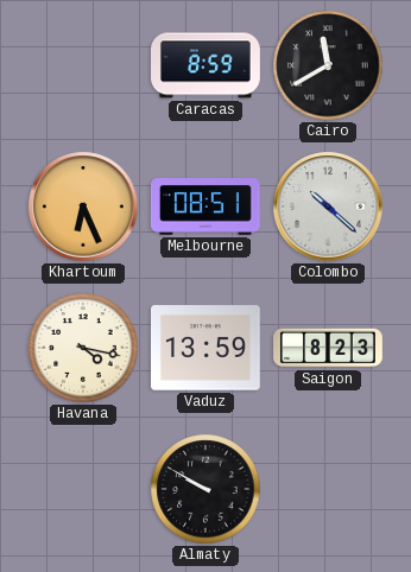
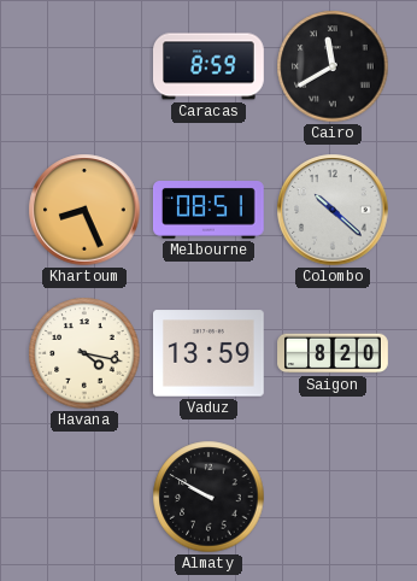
Khartoum: 6:26 -> 8:26
Saigon: 8:23 -> 8:20
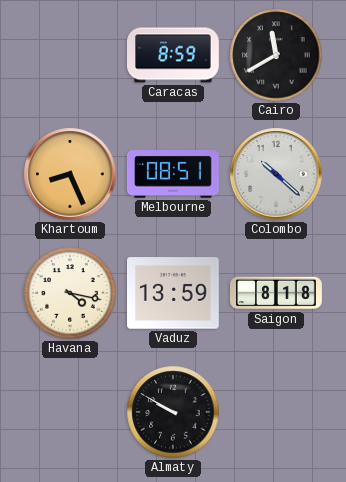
Saigon: 8:20 -> 8:18
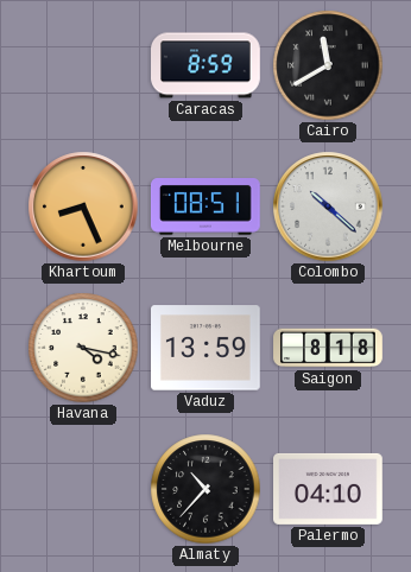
Almaty: 9:50 -> 10:37
Palermo: none -> 04:10
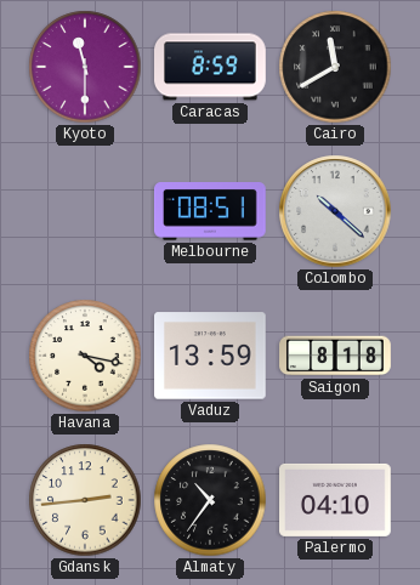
Kyoto: none -> 11:30
Khartoum: 8:26 -> none
Gdansk: none -> 2:44
Almaty: 10:37 -> 10:36
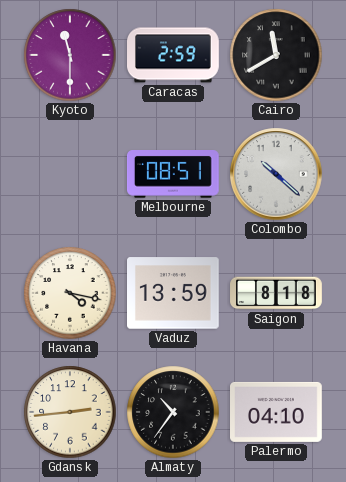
Caracas: 8:59 -> 2:59
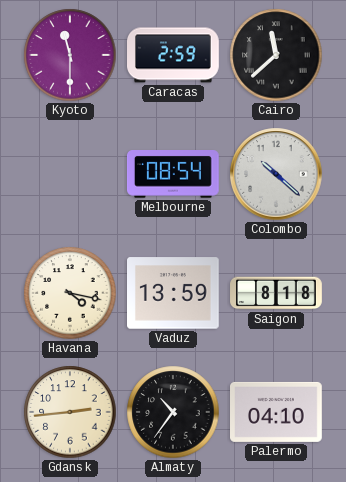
Cairo: 11:40 -> 11:38
Melbourne: 08:51 -> 08:54
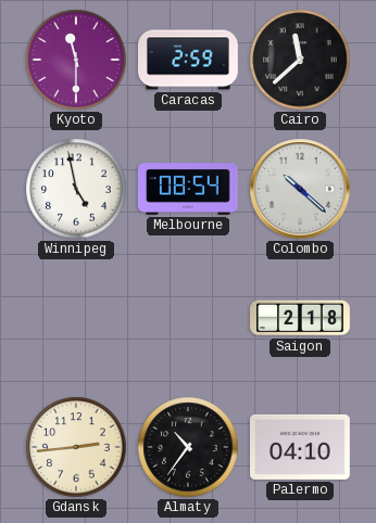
Winnipeg: none -> 4:58
Havana: 4:17 -> none
Vaduz: 13:59 -> none
Saigon: 8:18 -> 2:18
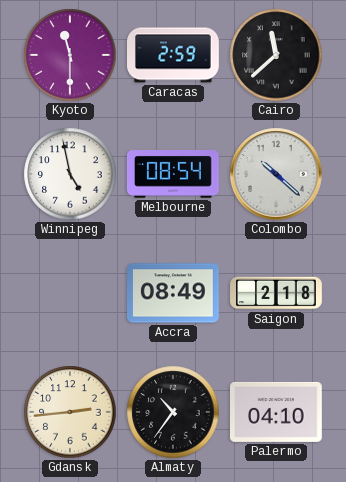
Accra: none -> 08:49
